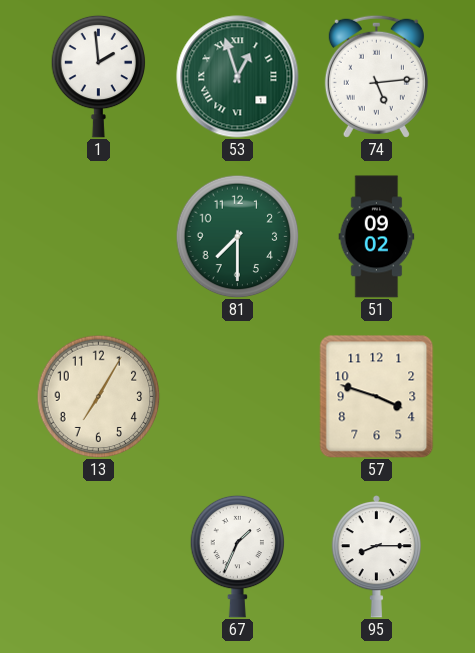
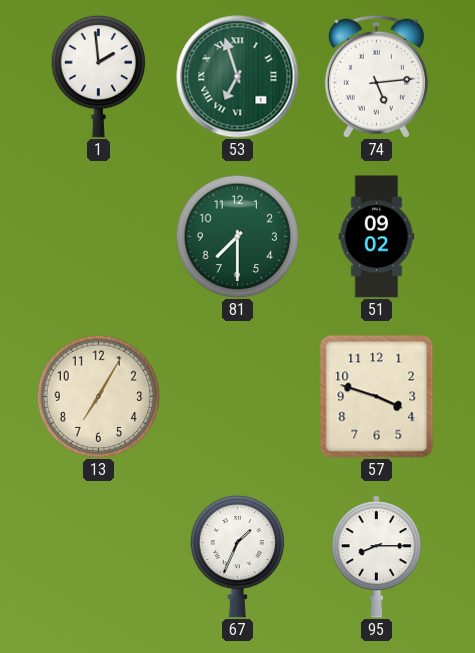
53: 12:57 -> 6:57
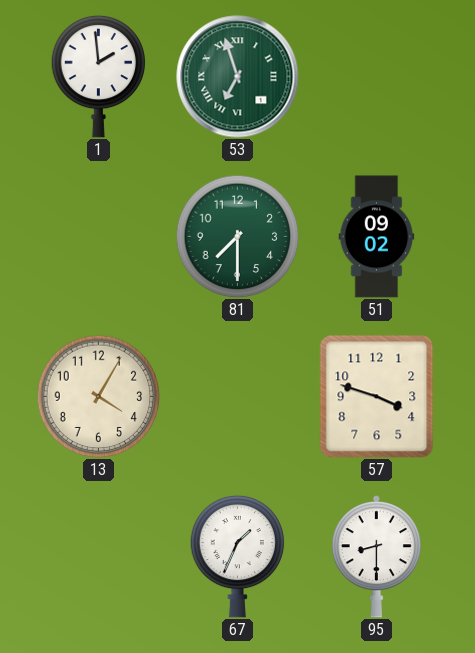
74: 5:14 -> none
13: 7:05 -> 4:05
95: 8:15 -> 8:30
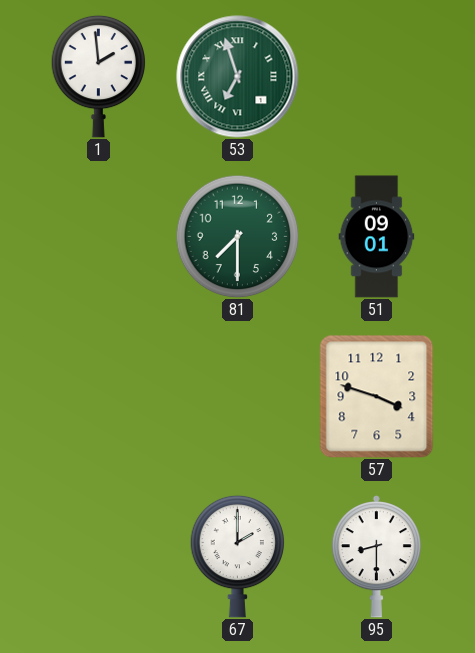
51: 09:02 -> 09:01
13: 4:05 -> none
67: 1:34 -> 2:00
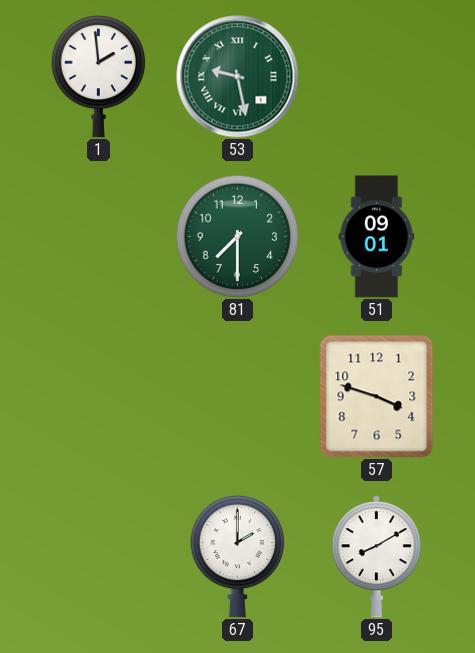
53: 6:57 -> 9:28
95: 8:30 -> 8:10
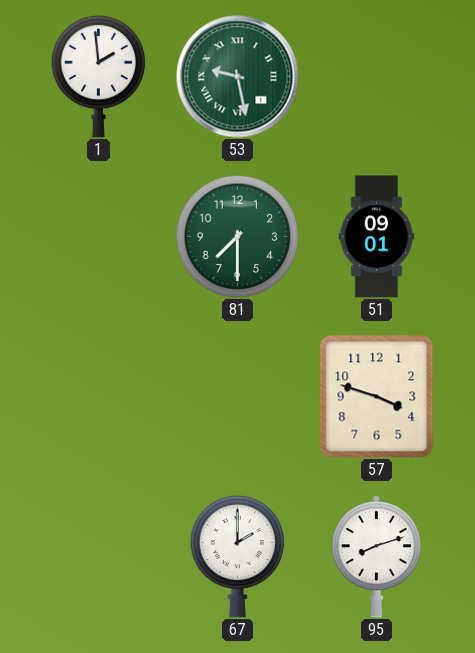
95: 8:10 -> 8:12
